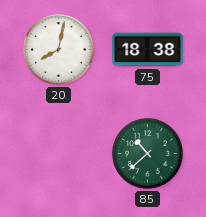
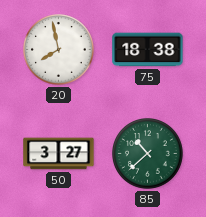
20: 8:02 -> 7:58
50: none -> 3:27
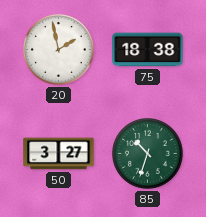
20: 7:58 -> 1:58
85: 10:38 -> 10:33
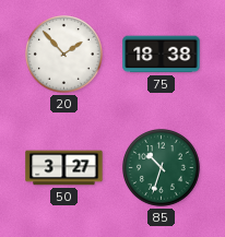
20: 1:58 -> 1:53
